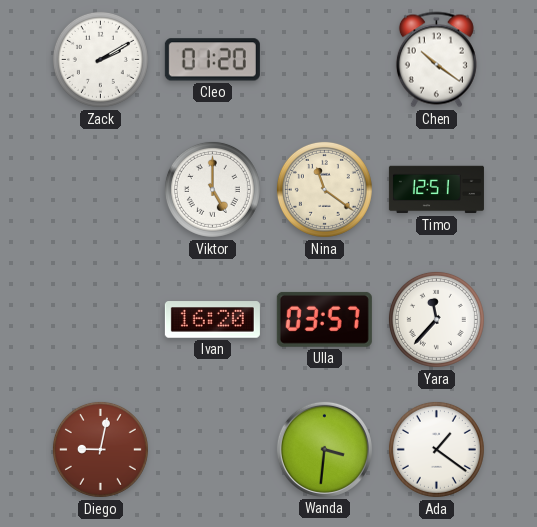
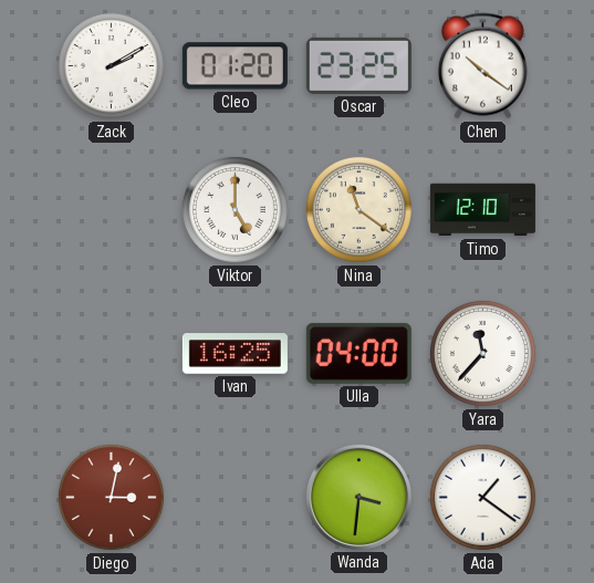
Oscar: none -> 23:25
Timo: 12:51 -> 12:10
Ivan: 16:20 -> 16:25
Ulla: 03:57 -> 04:00
Diego: 9:02 -> 3:02
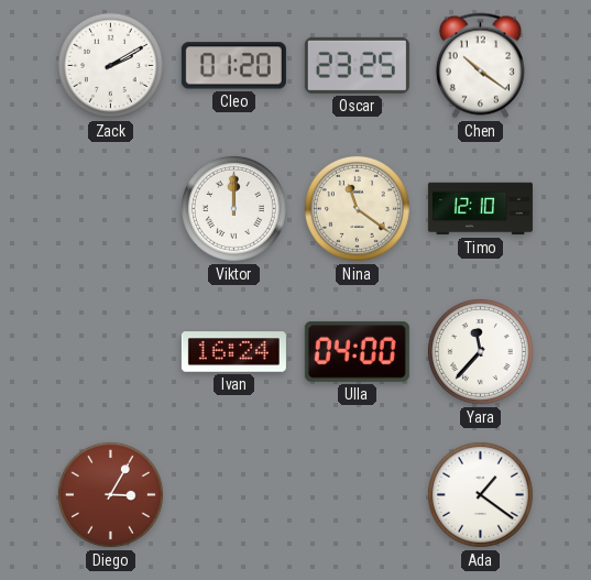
Viktor: 5:00 -> 12:00
Ivan: 16:25 -> 16:24
Diego: 3:02 -> 3:05
Wanda: 3:31 -> none
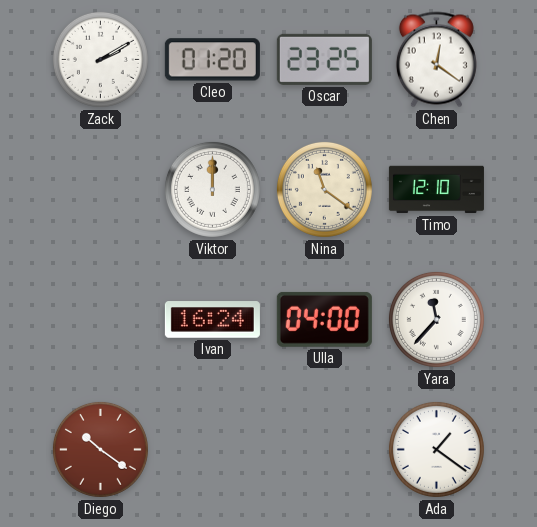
Chen: 10:21 -> 12:21
Diego: 3:05 -> 10:21
